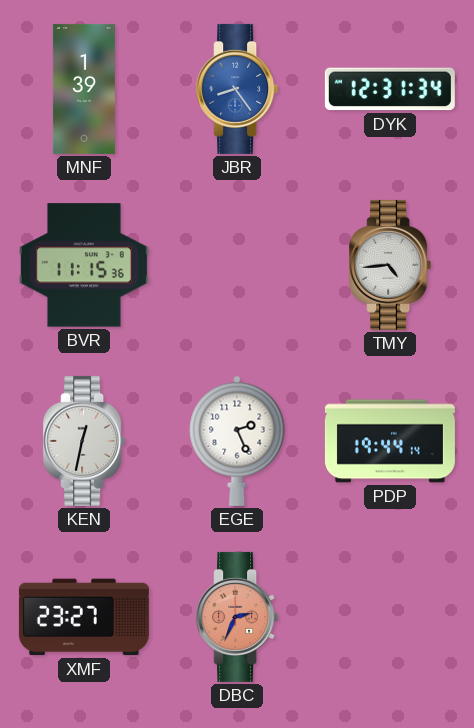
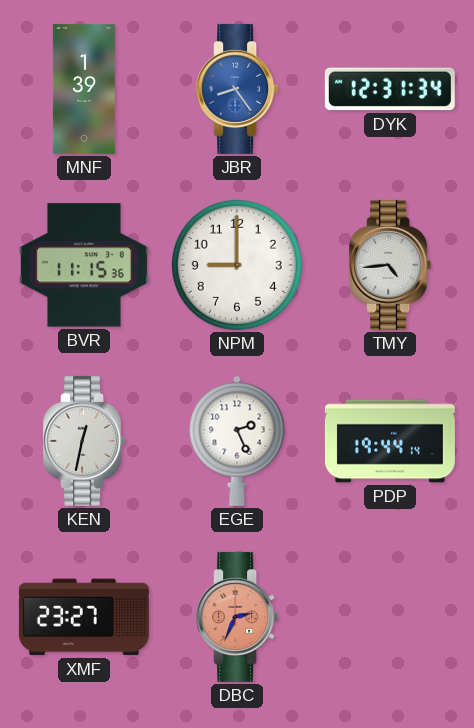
NPM: none -> 9:00
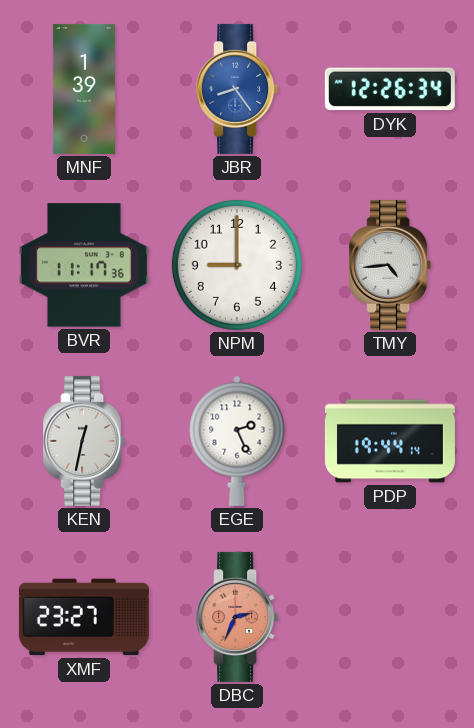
DYK: 12:31 -> 12:26
BVR: 11:15 -> 11:17
